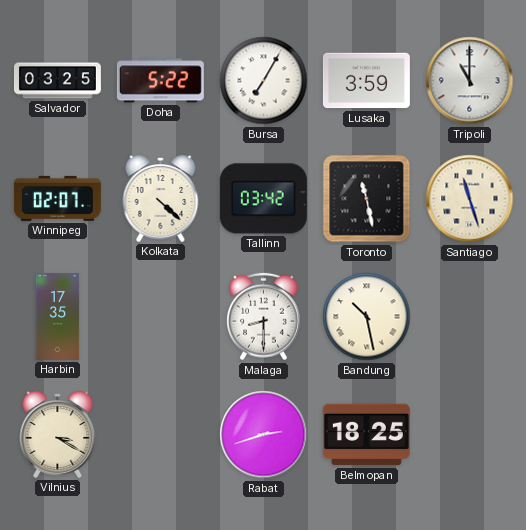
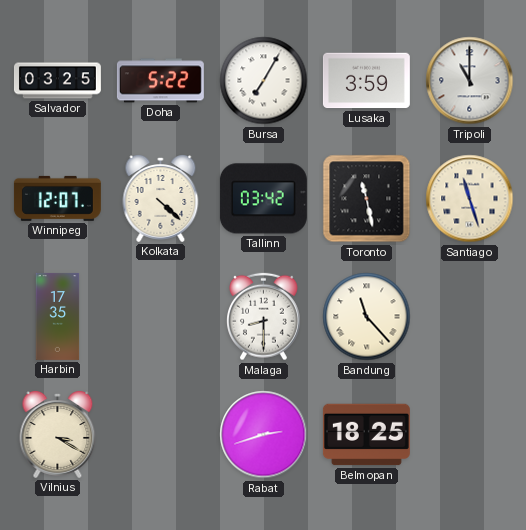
Winnipeg: 02:07 -> 12:07
Bandung: 10:28 -> 11:23
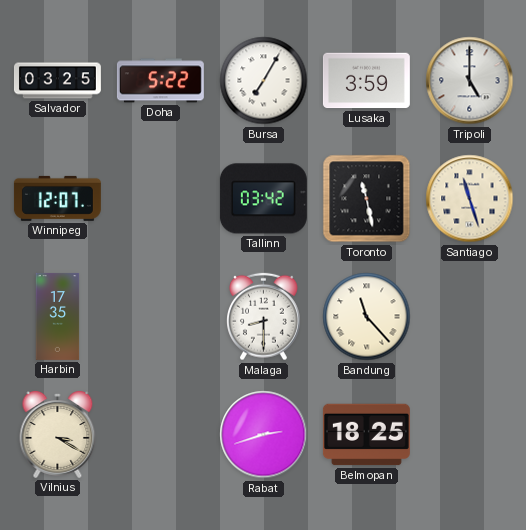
Tripoli: 11:00 -> 5:00
Kolkata: 4:22 -> none
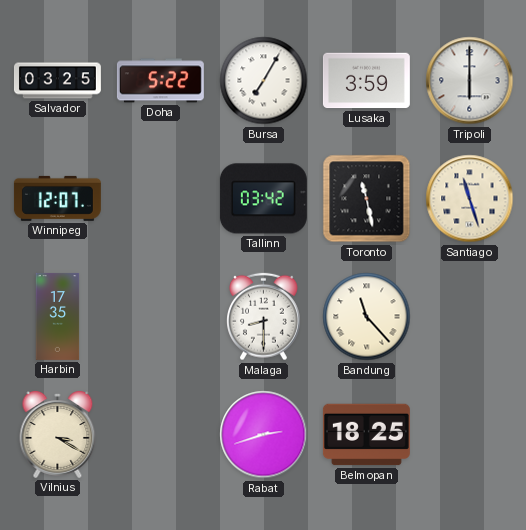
Tripoli: 5:00 -> 6:00
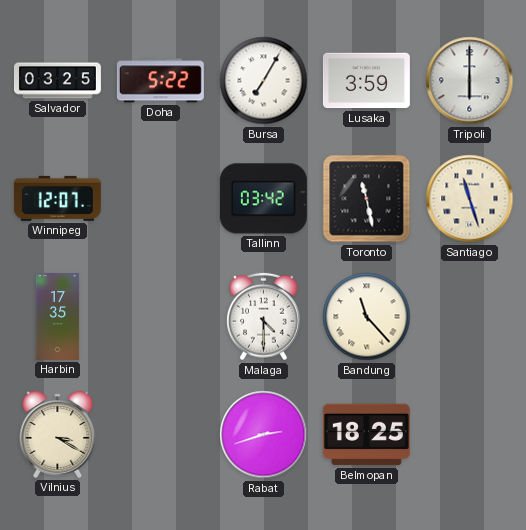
Malaga: 8:30 -> 4:30
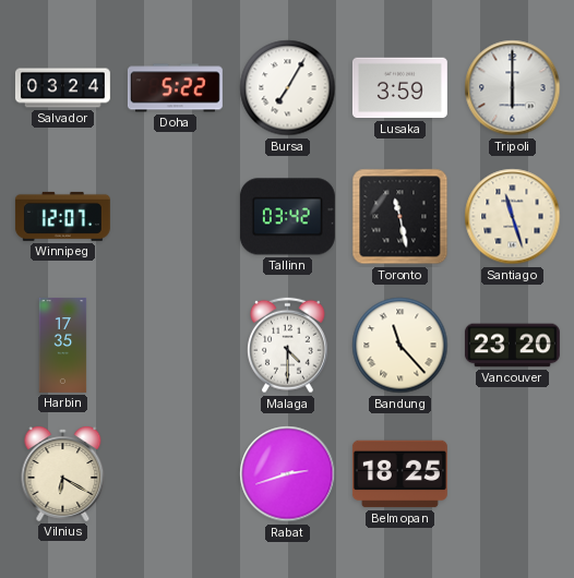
Salvador: 03:25 -> 03:24
Vancouver: none -> 23:20
Vilnius: 3:20 -> 6:20
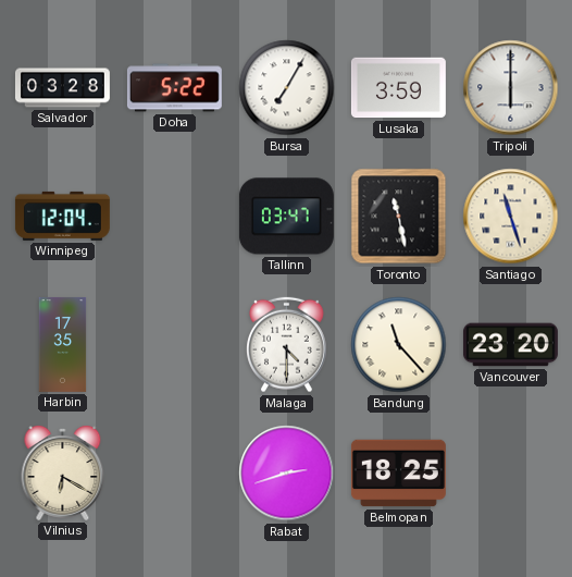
Salvador: 03:24 -> 03:28
Winnipeg: 12:07 -> 12:04
Tallinn: 03:42 -> 03:47
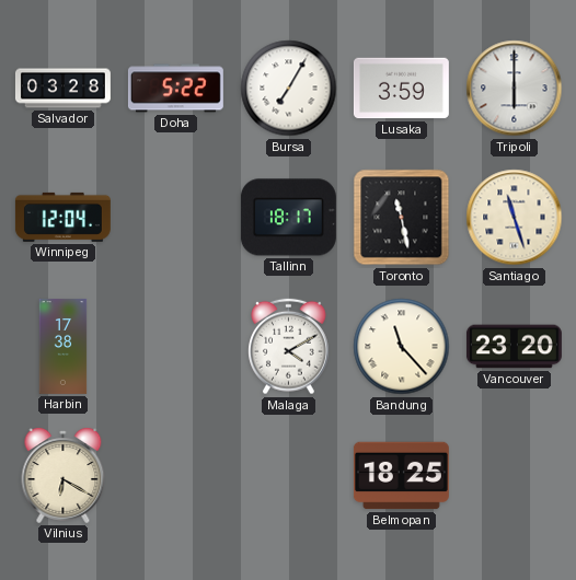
Tallinn: 03:47 -> 18:17
Harbin: 17:35 -> 17:38
Malaga: 4:30 -> 4:10
Rabat: 2:42 -> none
